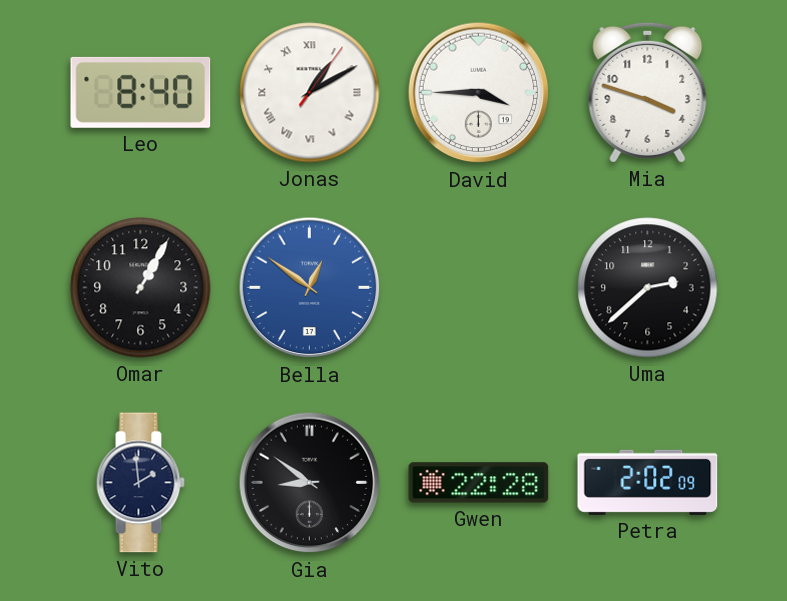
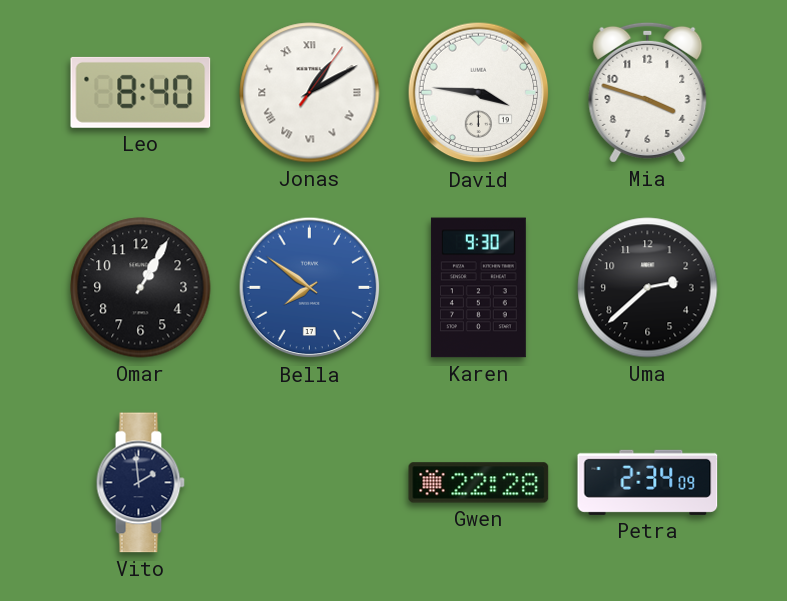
David: 3:45 -> 3:46
Bella: 12:51 -> 7:51
Karen: none -> 9:30
Gia: 8:51 -> none
Petra: 2:02 -> 2:34
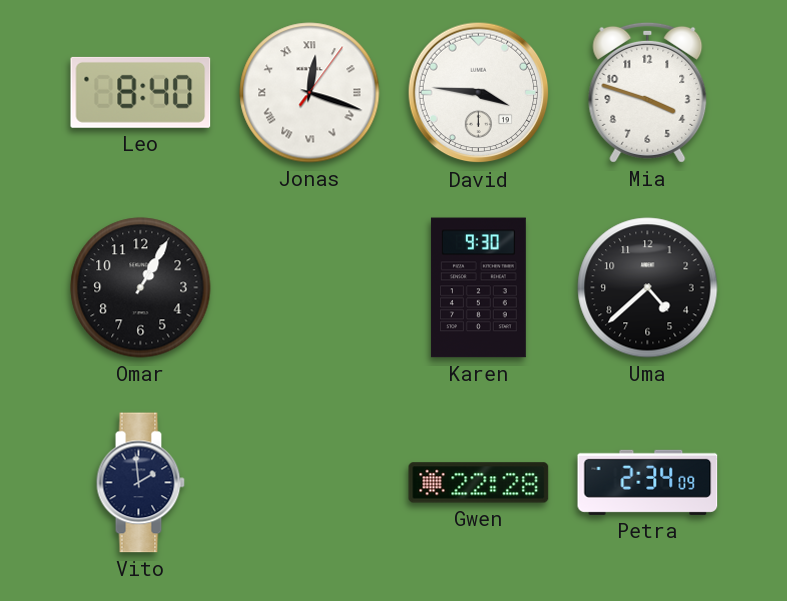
Jonas: 1:10 -> 12:18
Bella: 7:51 -> none
Uma: 2:38 -> 4:38
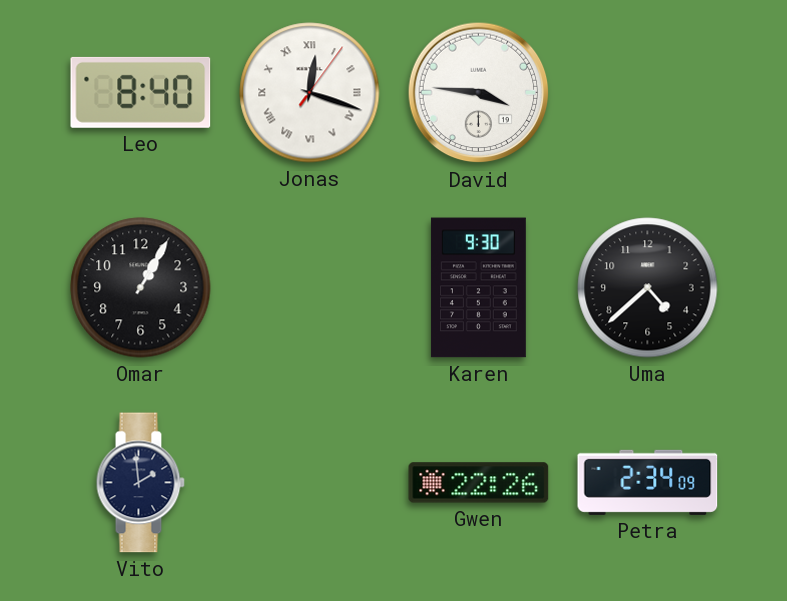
Mia: 3:48 -> none
Gwen: 22:28 -> 22:26
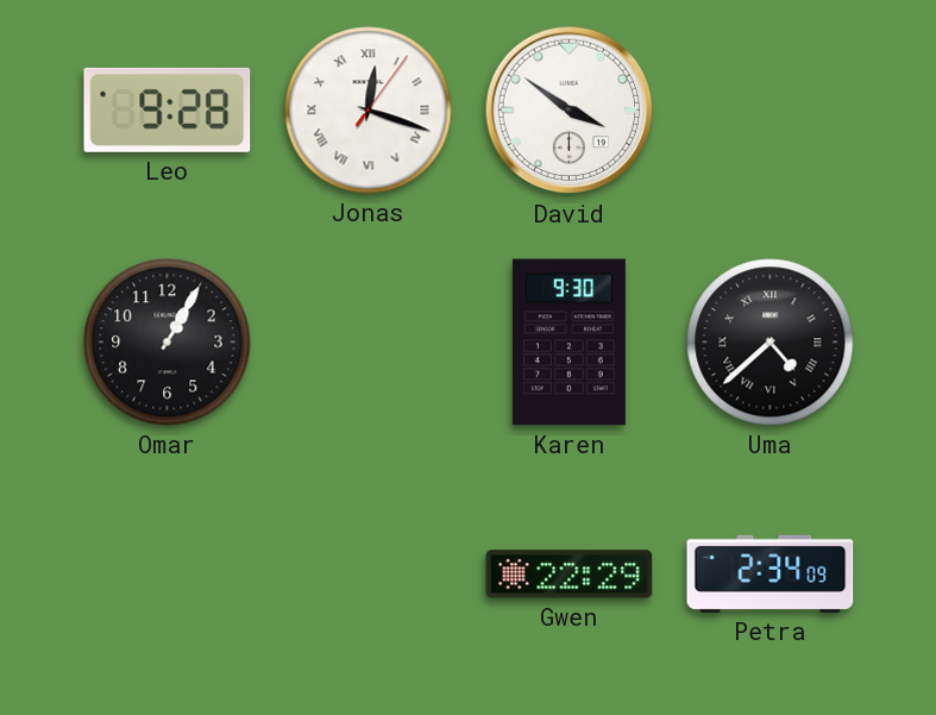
Leo: 8:40 -> 9:28
David: 3:46 -> 3:51
Uma numerals: Arabic -> Roman
Vito: 1:59 -> none
Gwen: 22:26 -> 22:29
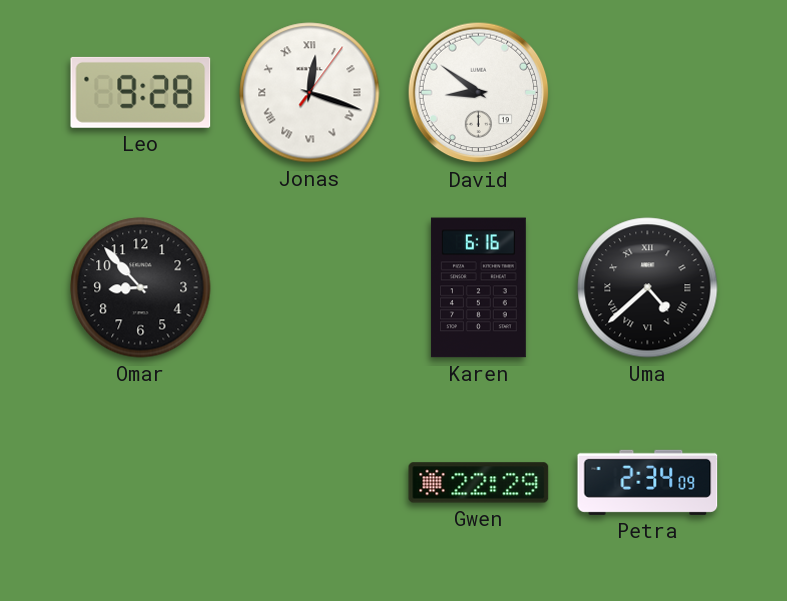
David: 3:51 -> 8:51
Omar: 1:05 -> 8:53
Karen: 9:30 -> 6:16
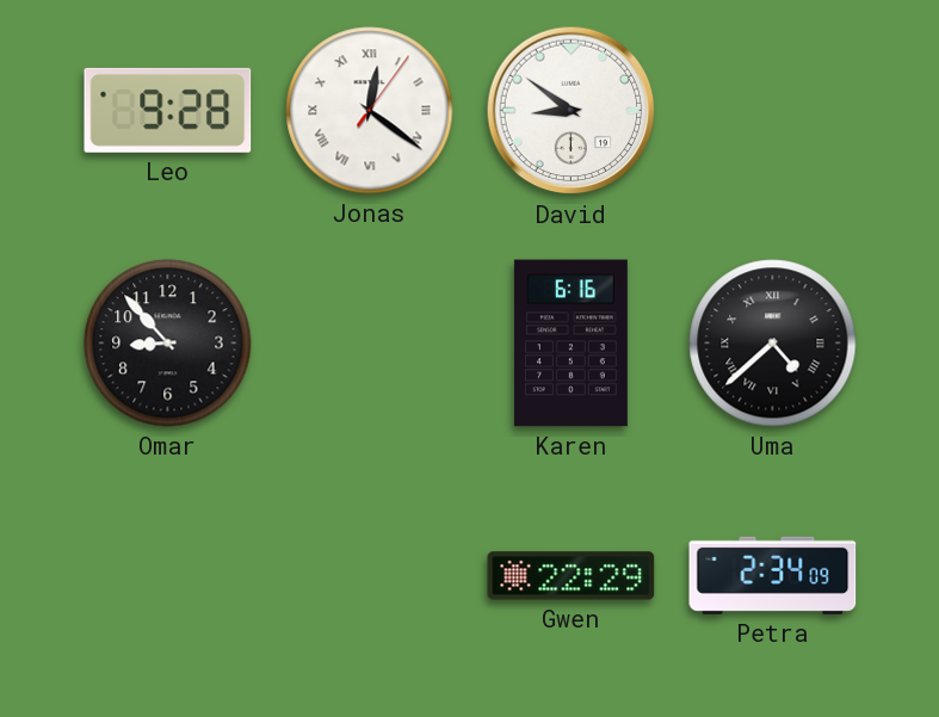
Jonas: 12:18 -> 12:21
